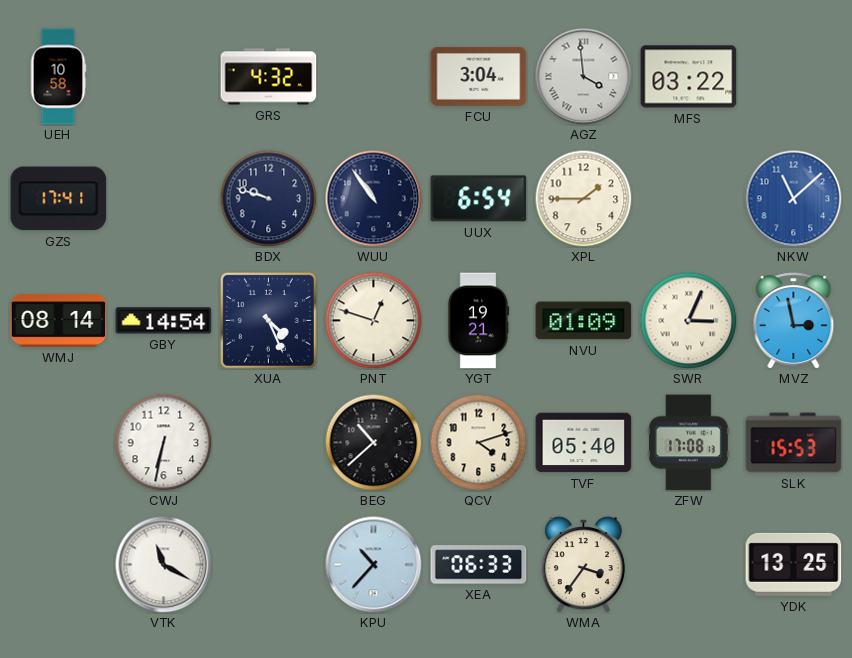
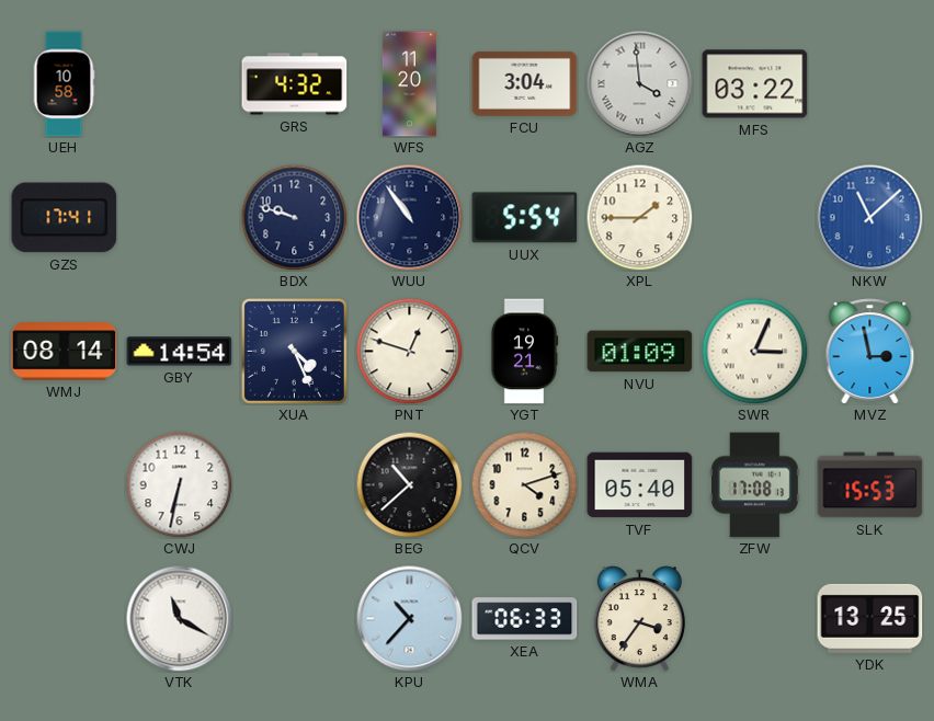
WFS: none -> 11:20
UUX: 6:54 -> 5:54
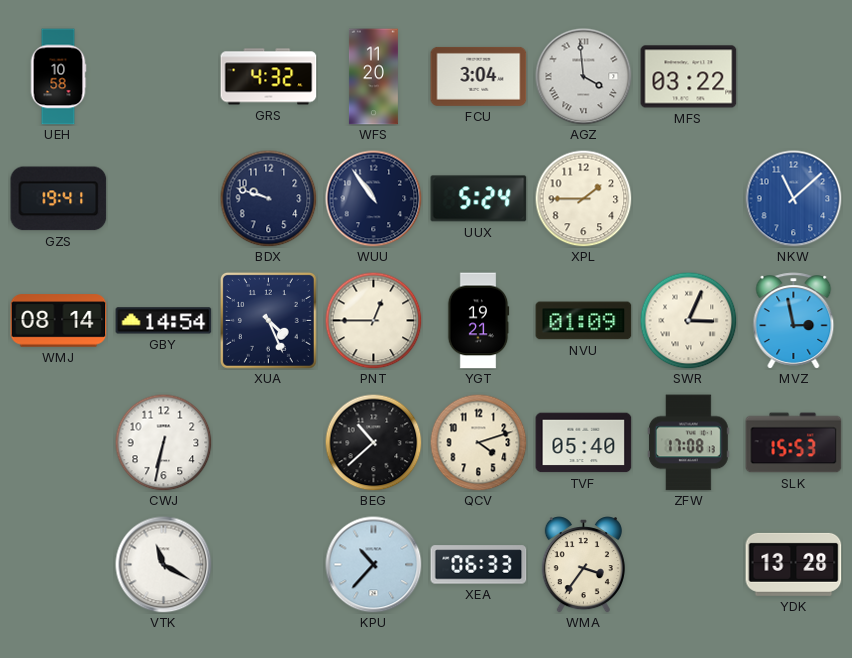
GZS: 17:41 -> 19:41
UUX: 5:54 -> 5:24
PNT: 12:48 -> 12:45
YDK: 13:25 -> 13:28
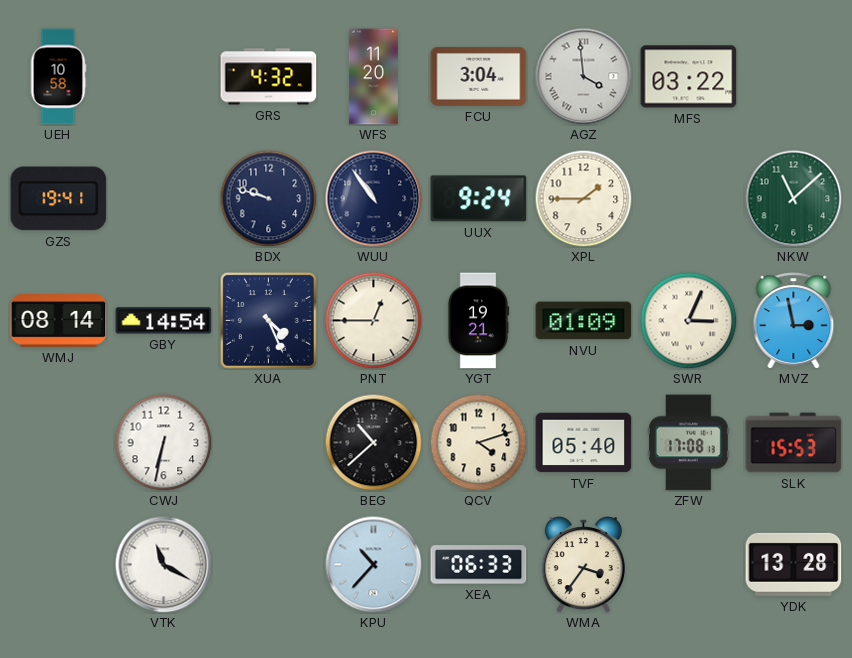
UUX: 5:24 -> 9:24
NKW dial: blue -> green
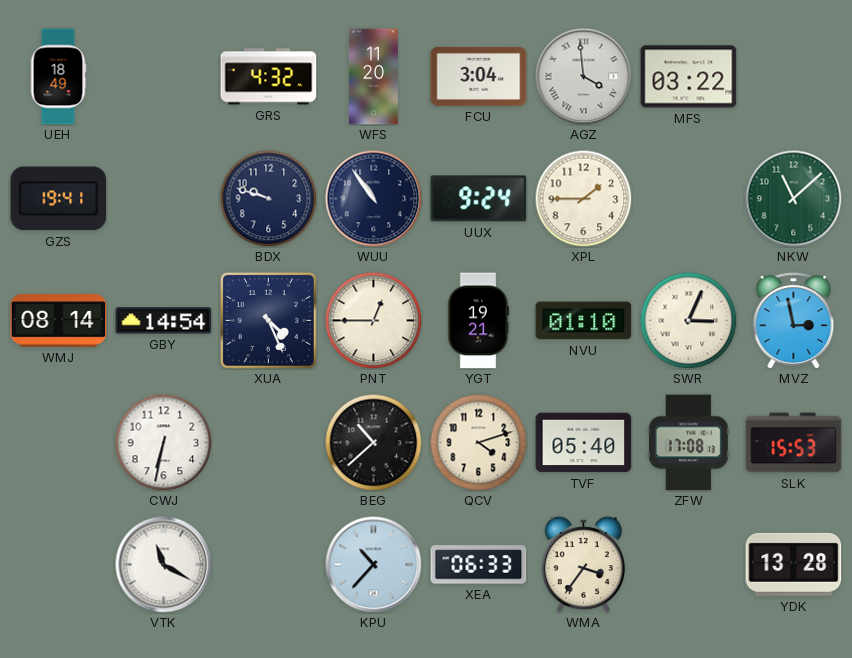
UEH: 10:58 -> 18:49
NVU: 01:09 -> 01:10
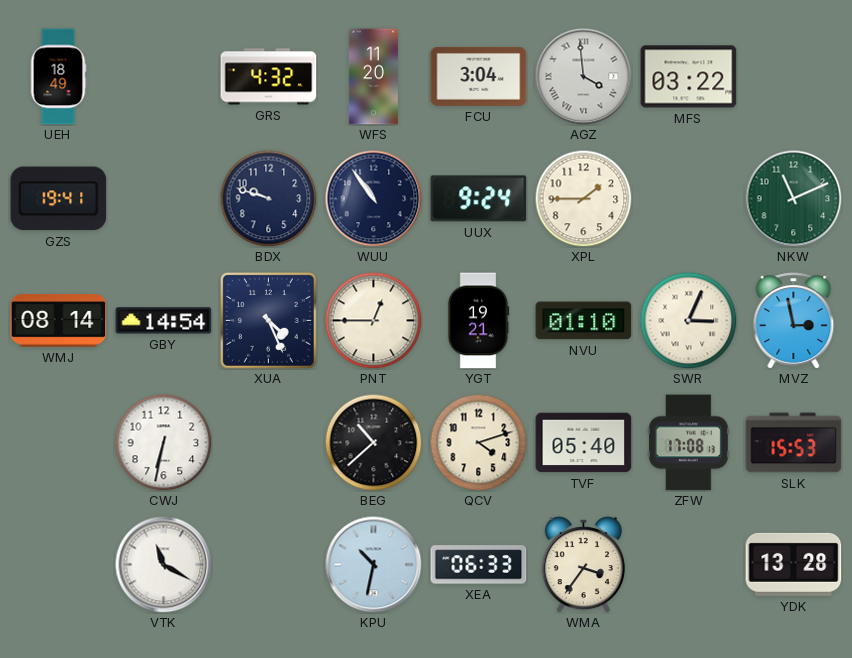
NKW: 11:08 -> 11:11
KPU: 10:37 -> 10:32
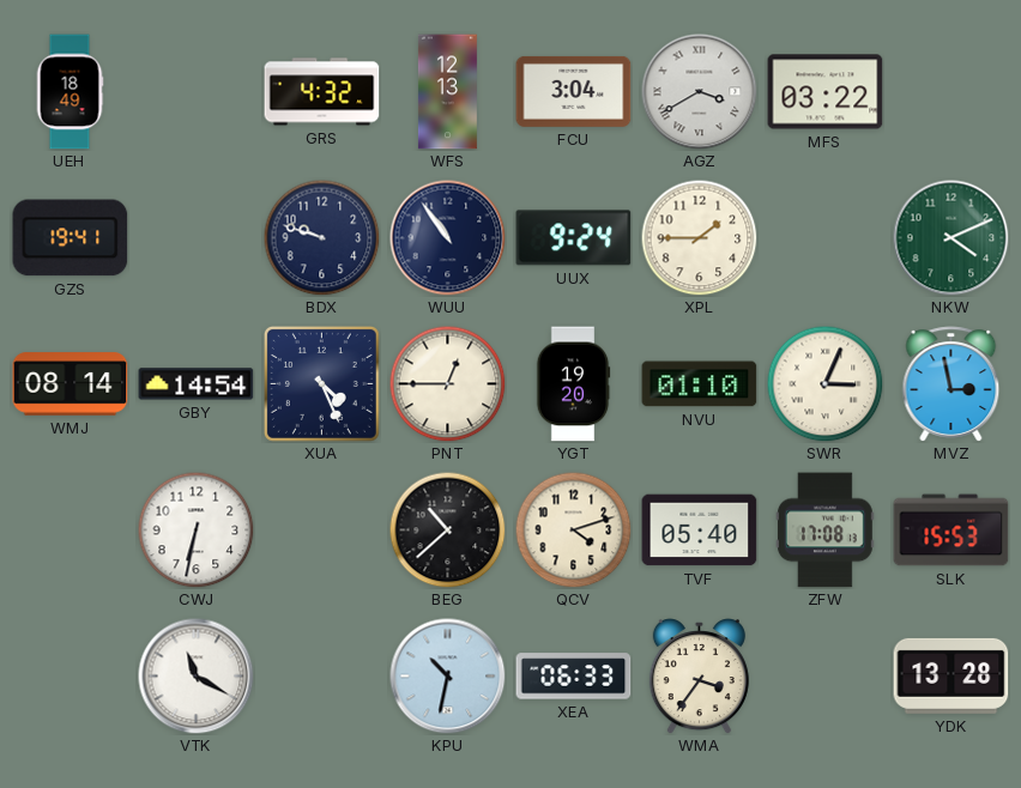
WFS: 11:20 -> 12:13
AGZ: 3:59 -> 3:40
NKW: 11:11 -> 4:11
YGT: 19:21 -> 19:20
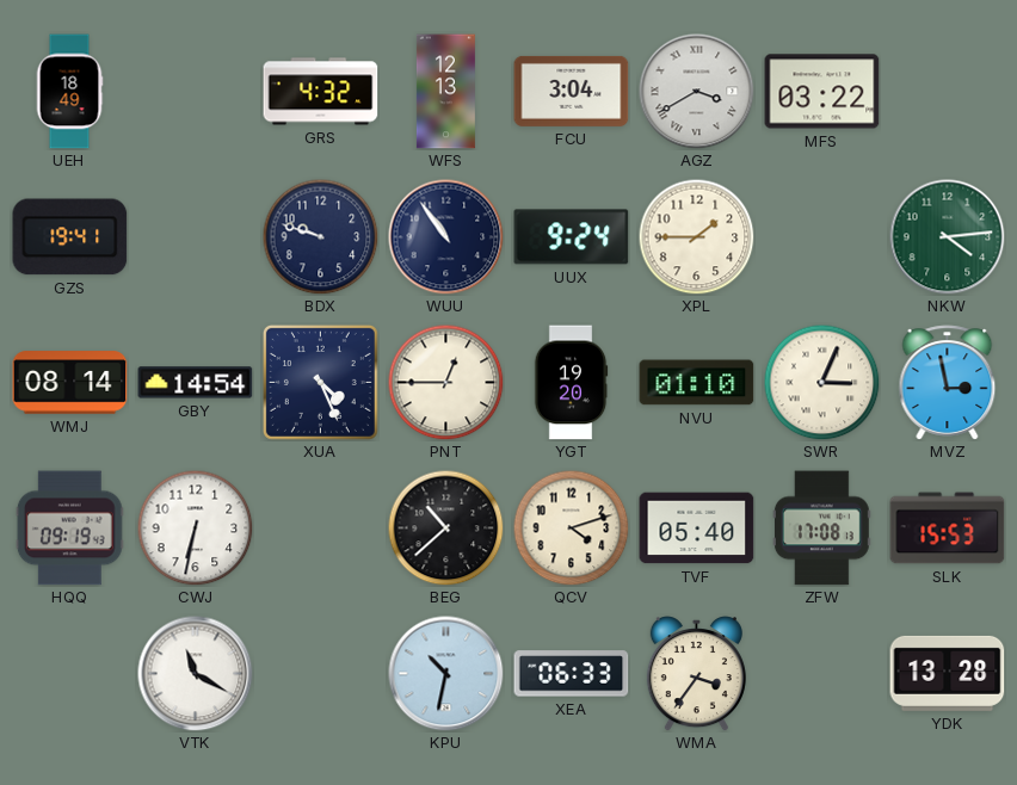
NKW: 4:11 -> 4:14
HQQ: none -> 09:19
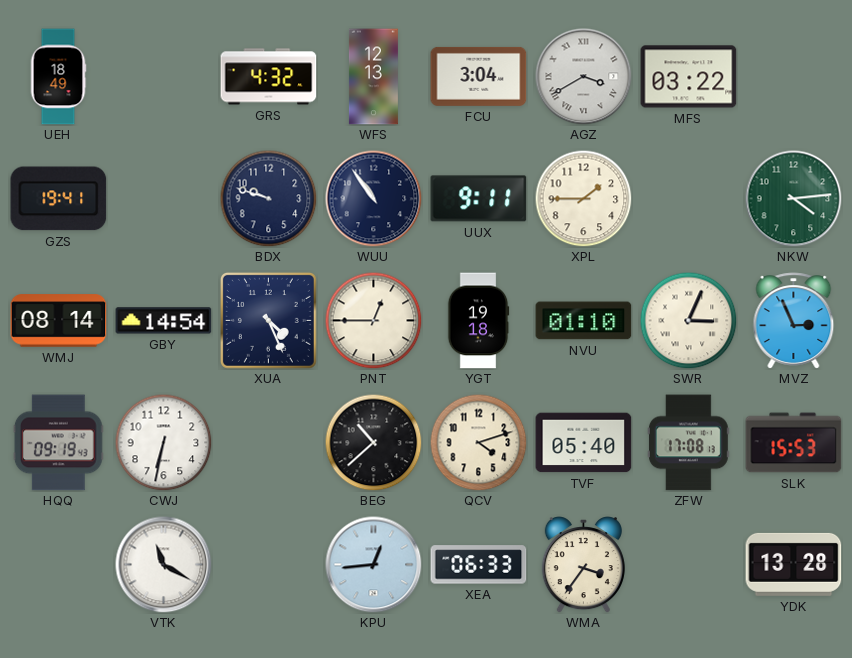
UUX: 9:24 -> 9:11
YGT: 19:20 -> 19:18
MVZ: 2:58 -> 2:56
KPU: 10:32 -> 12:44
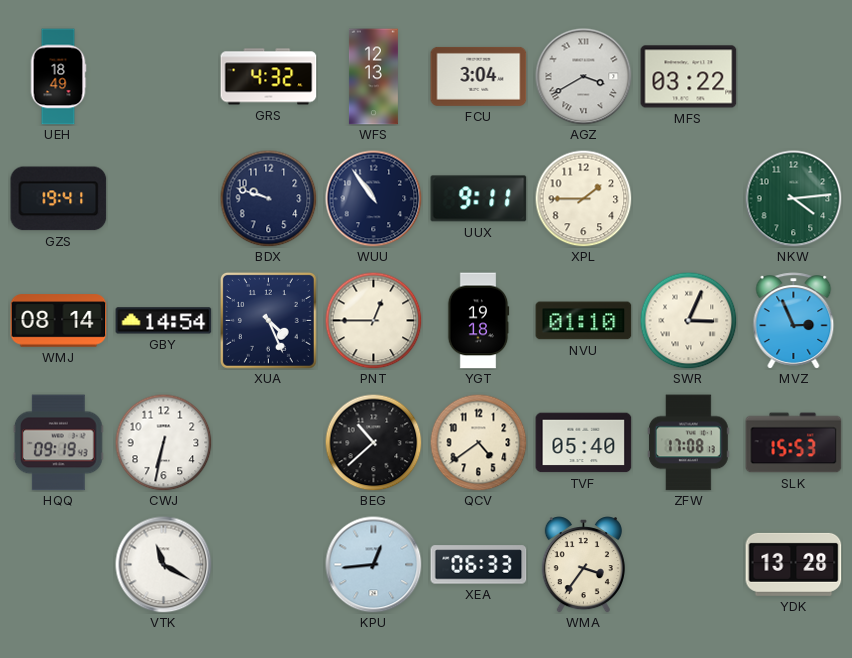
QCV: 4:12 -> 4:39
